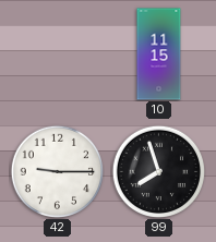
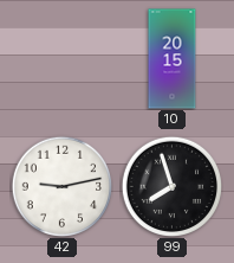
10: 11:15 -> 20:15
42: 9:15 -> 9:13
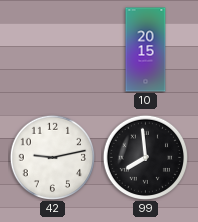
99: 7:57 -> 7:59
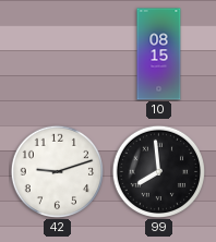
10: 20:15 -> 08:15
42: 9:13 -> 9:12
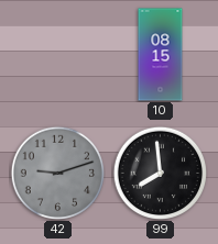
42 dial: white -> grey
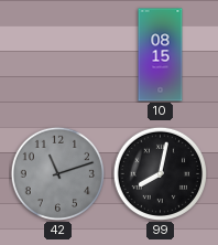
42: 9:12 -> 11:12
99: 7:59 -> 8:02
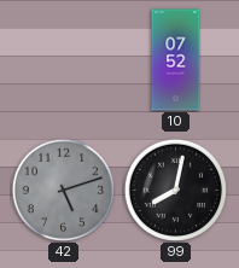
10: 08:15 -> 07:52
42: 11:12 -> 5:12
